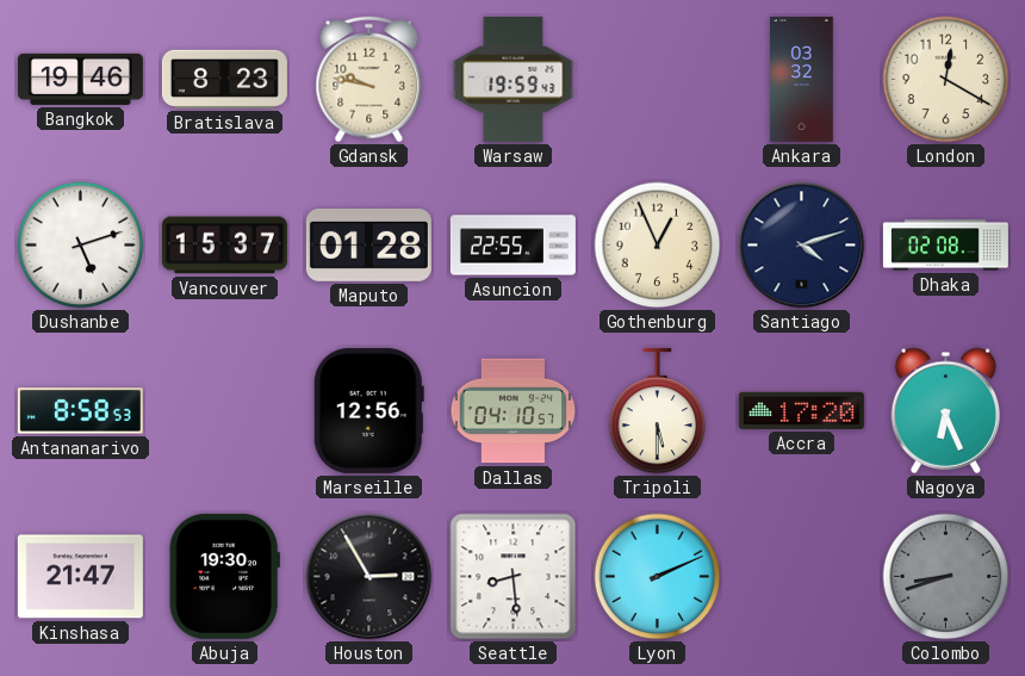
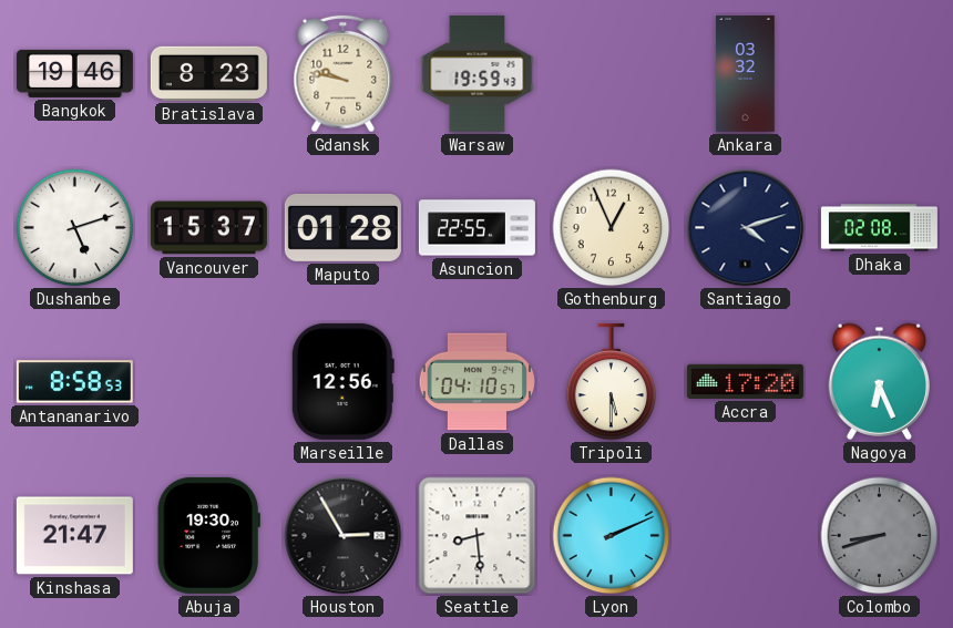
London: 12:20 -> none
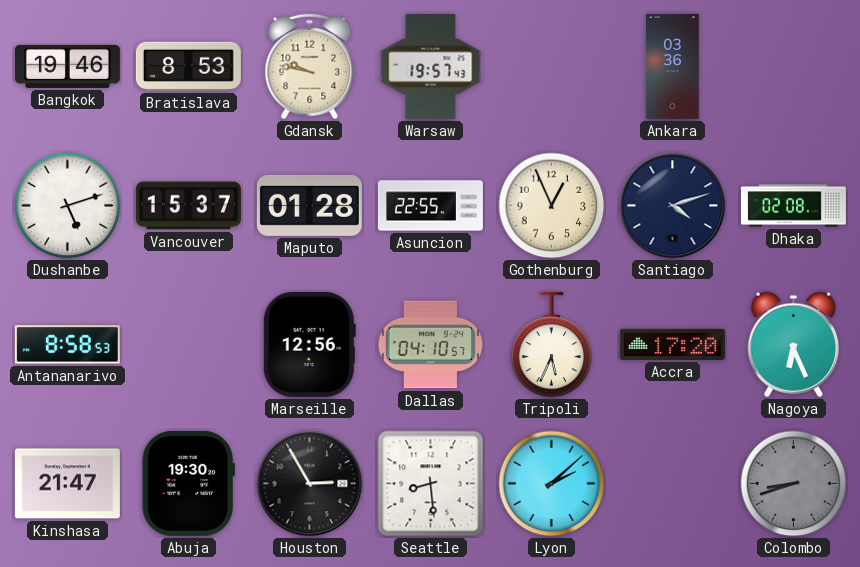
Bratislava: 8:23 -> 8:53
Warsaw: 19:59 -> 19:57
Ankara: 03:32 -> 03:36
Tripoli: 5:30 -> 5:34
Lyon: 2:11 -> 2:08
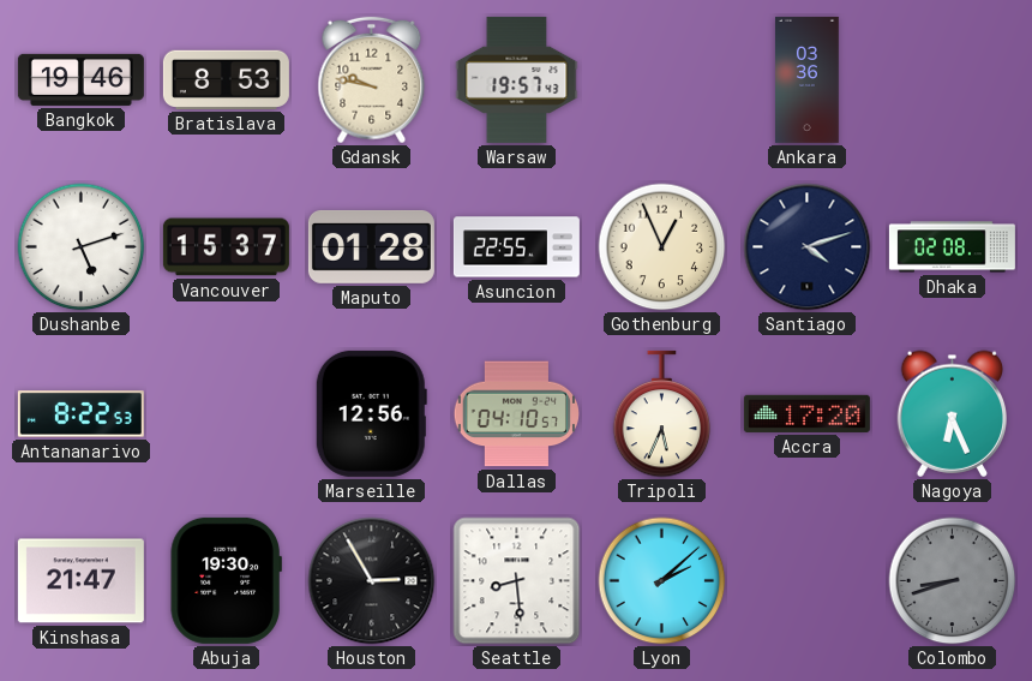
Antananarivo: 8:58 -> 8:22
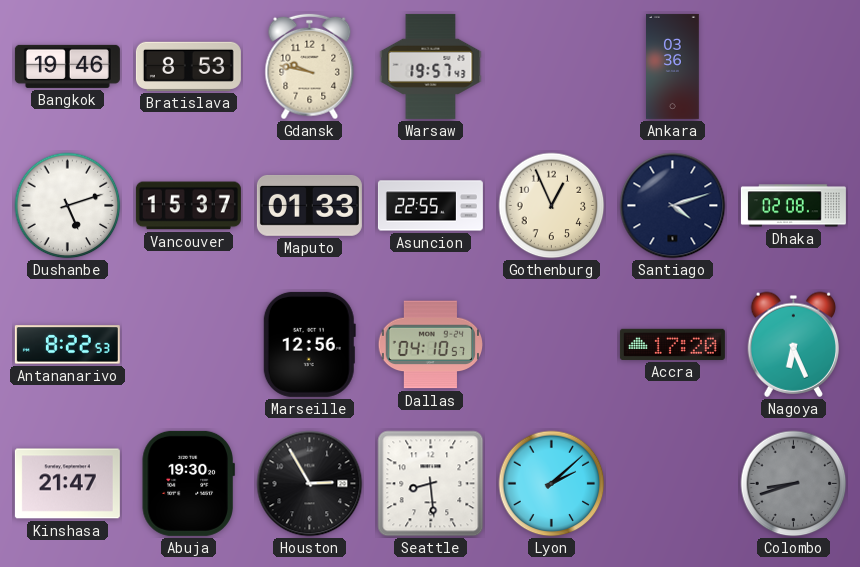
Maputo: 01:28 -> 01:33
Tripoli: 5:34 -> none
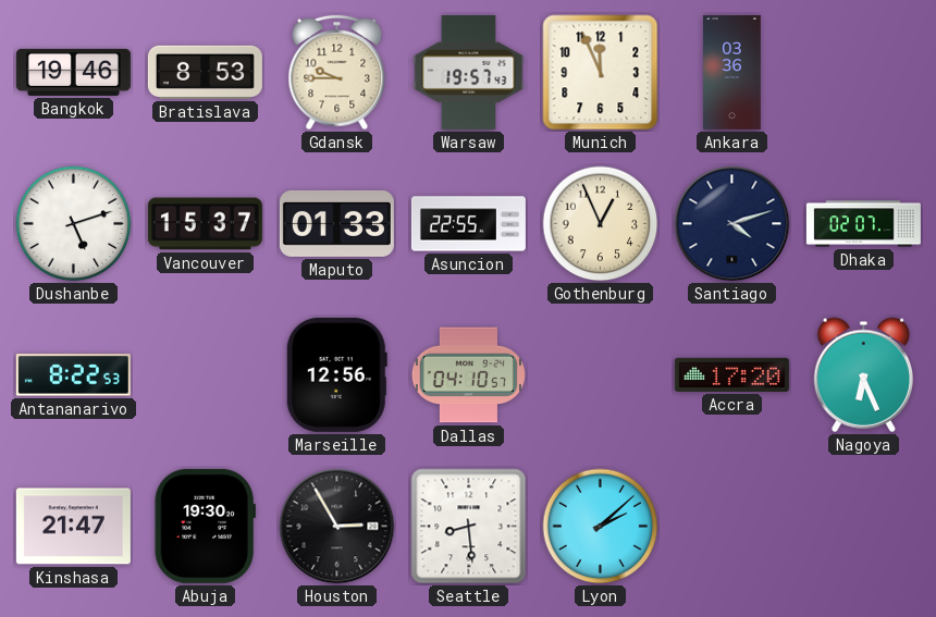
Gdansk: 9:47 -> 9:45
Munich: none -> 11:56
Dhaka: 02:08 -> 02:07
Colombo: 8:42 -> none
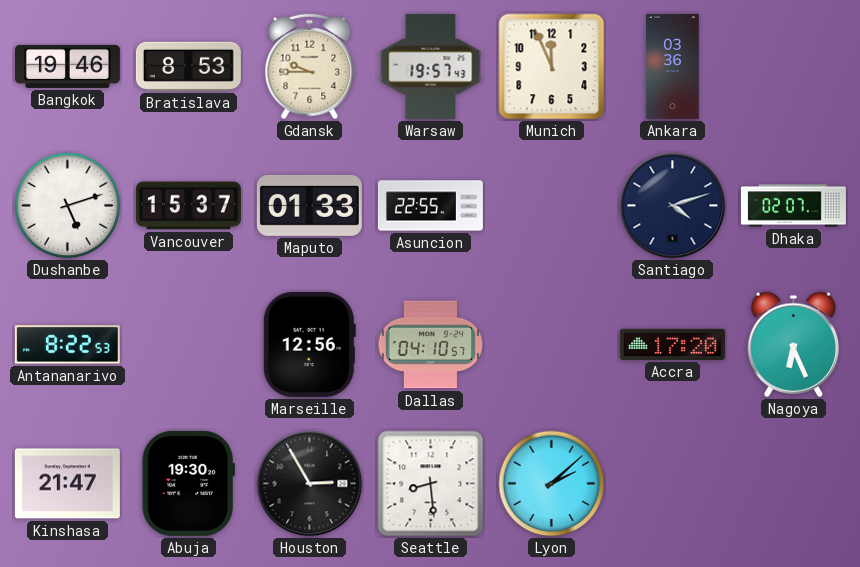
Gothenburg: 12:56 -> none
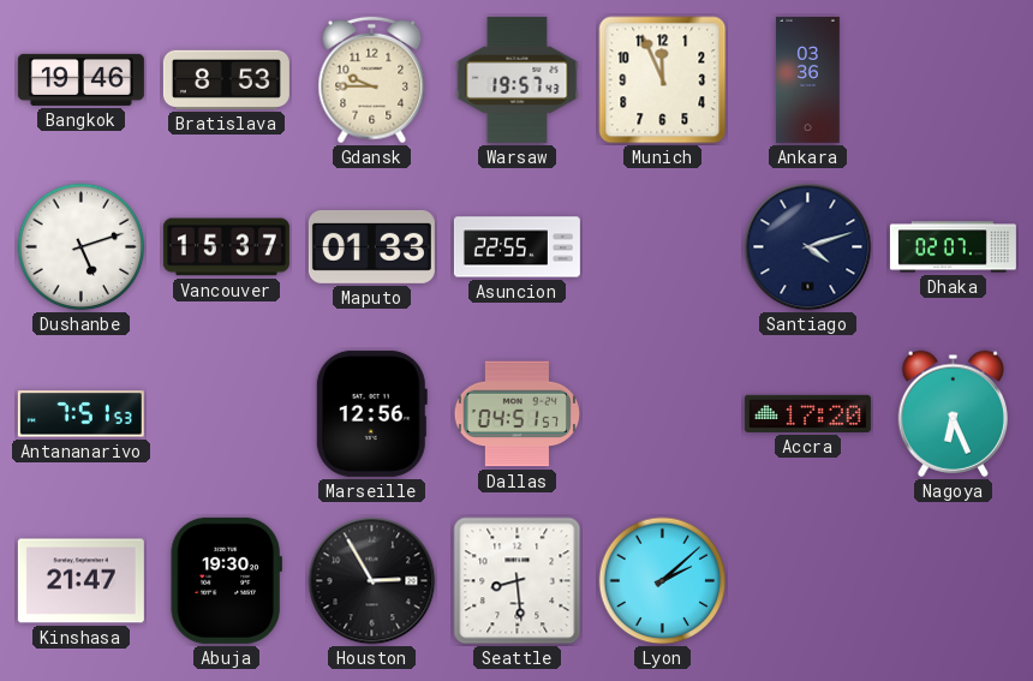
Antananarivo: 8:22 -> 7:51
Dallas: 04:10 -> 04:51
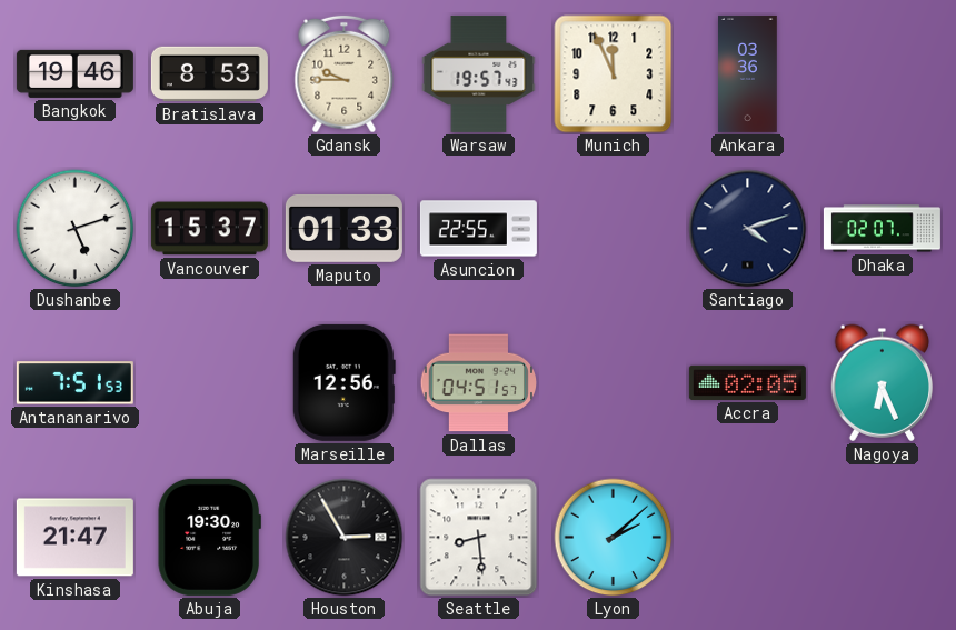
Accra: 17:20 -> 02:05
